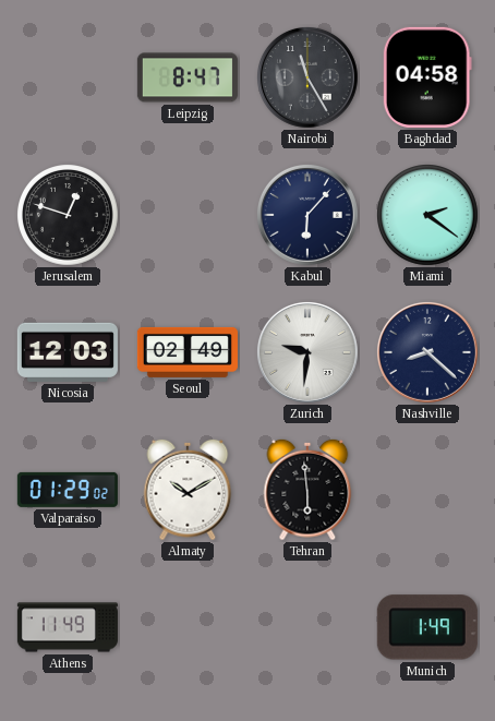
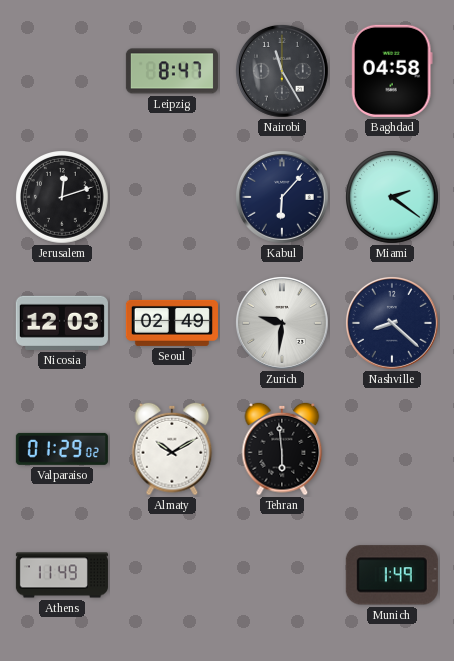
Jerusalem: 12:48 -> 12:12
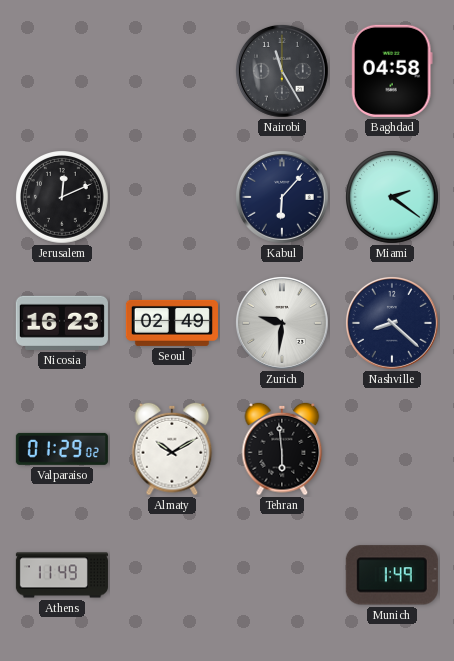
Leipzig: 8:47 -> none
Jerusalem: 12:12 -> 12:11
Nicosia: 12:03 -> 16:23
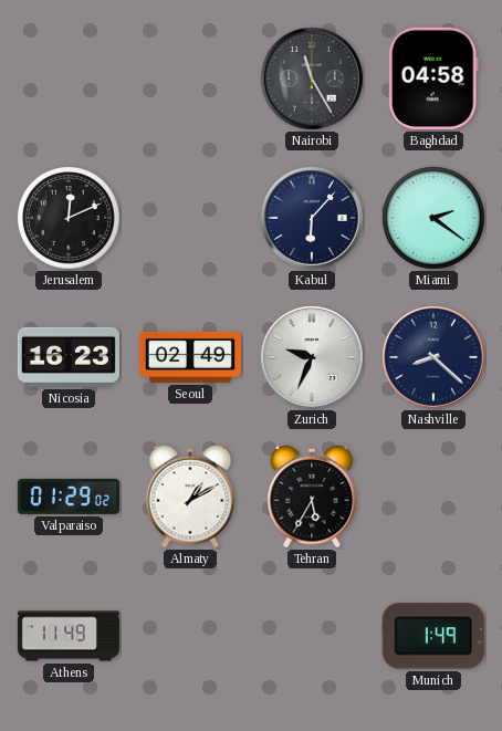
Zurich: 9:31 -> 9:34
Almaty: 10:10 -> 1:10
Tehran: 5:59 -> 5:35
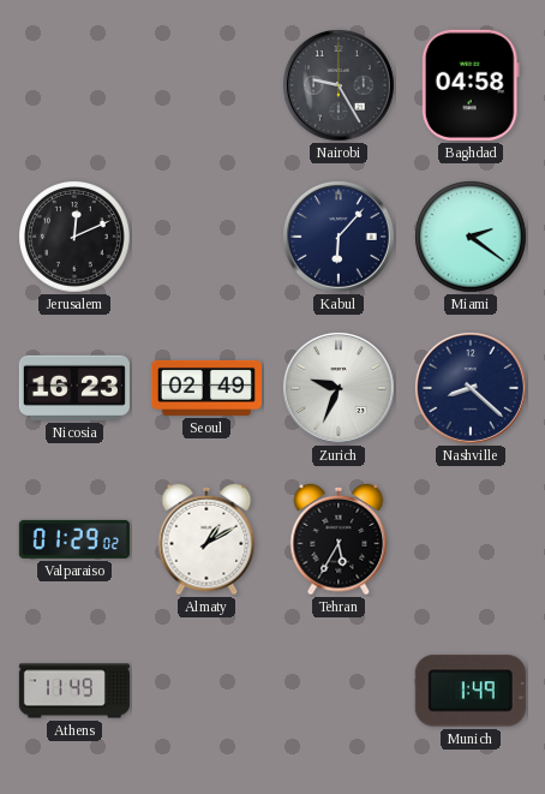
Nairobi: 11:25 -> 9:25
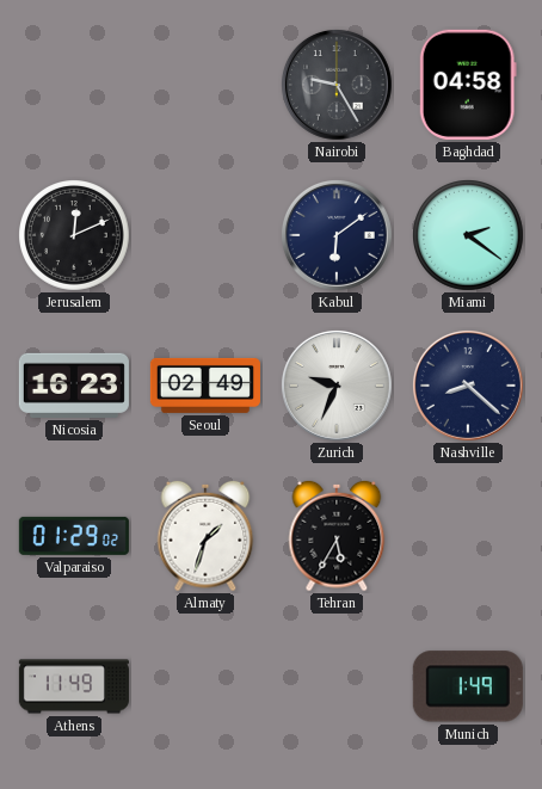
Kabul: 6:07 -> 6:09
Almaty: 1:10 -> 1:33
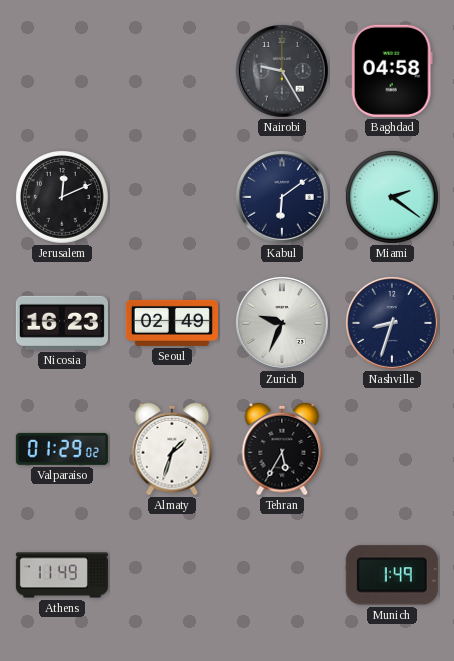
Nashville: 8:22 -> 8:33
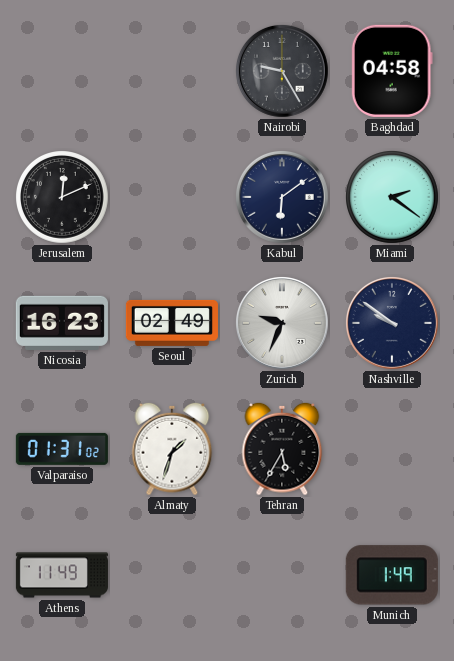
Nashville: 8:33 -> 9:51
Valparaiso: 01:29 -> 01:31
